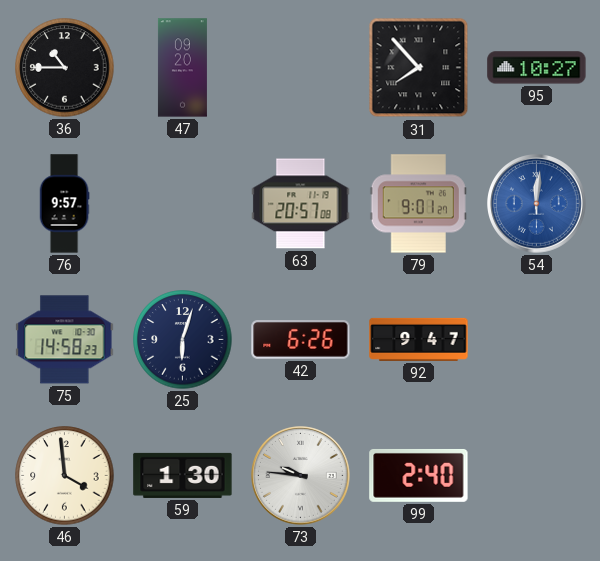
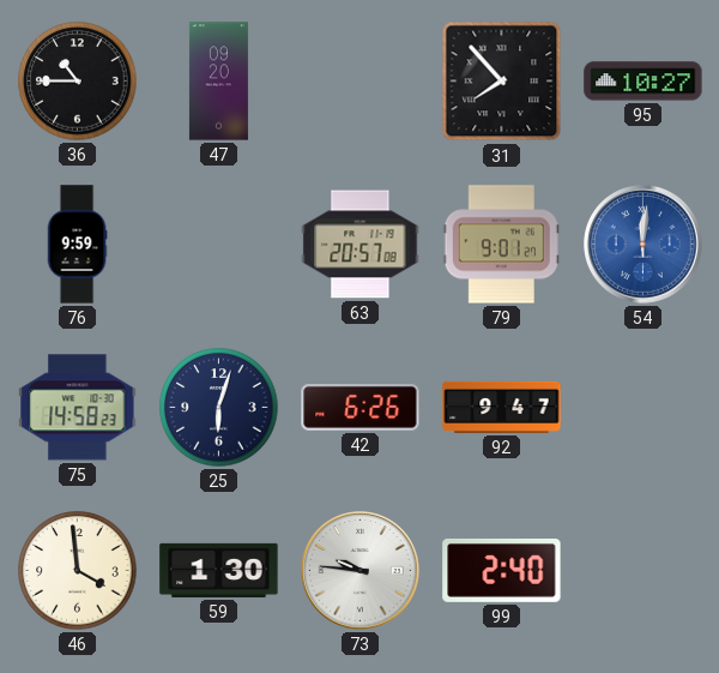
76: 9:57 -> 9:59
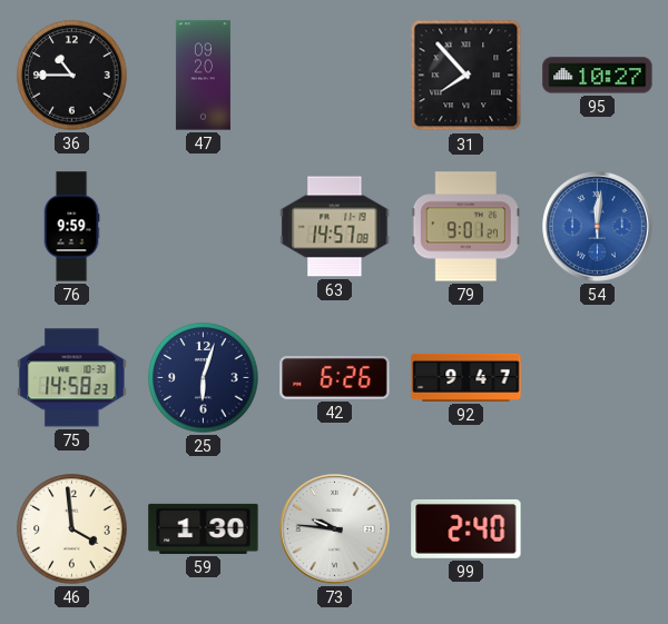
63: 20:57 -> 14:57
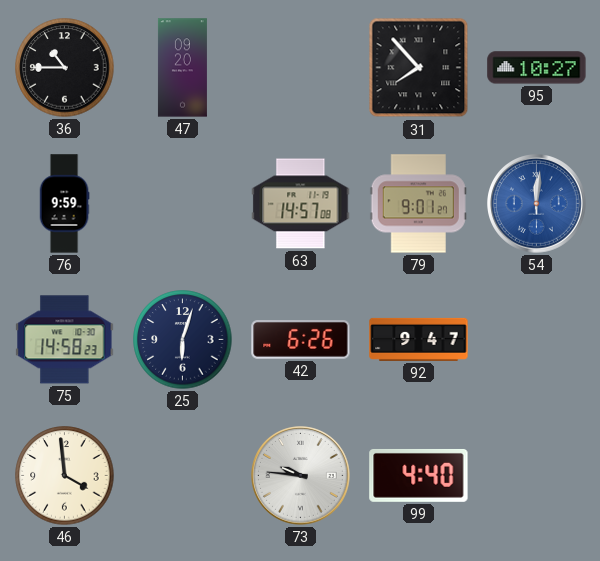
59: 1:30 -> none
99: 2:40 -> 4:40
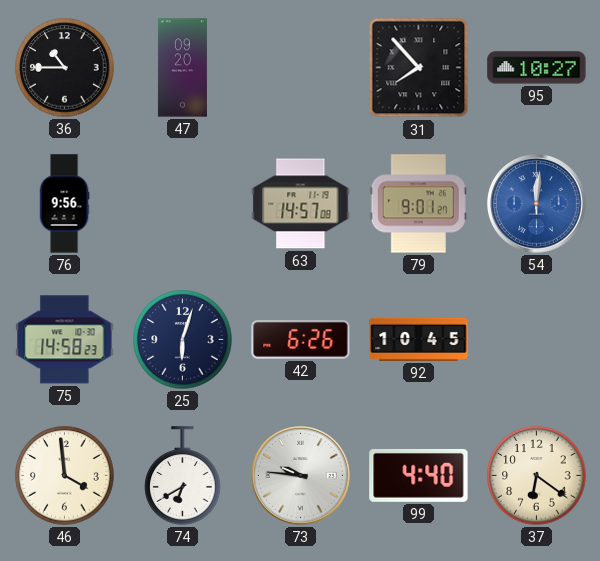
76: 9:59 -> 9:56
92: 9:47 -> 10:45
74: none -> 6:40
37: none -> 6:21
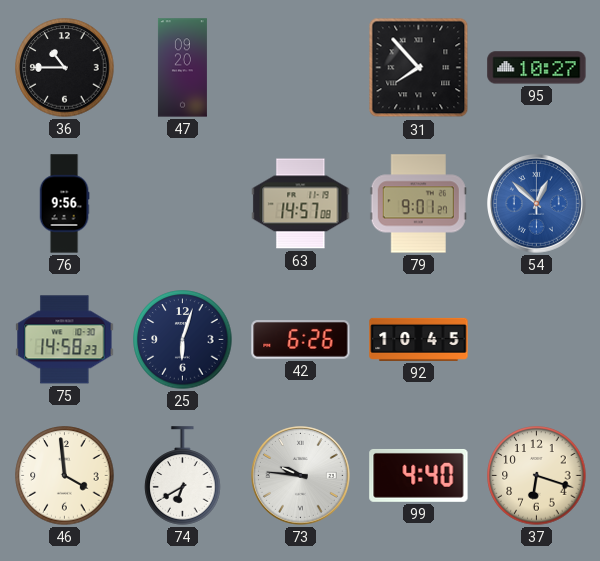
54: 12:01 -> 12:52
37: 6:21 -> 6:18
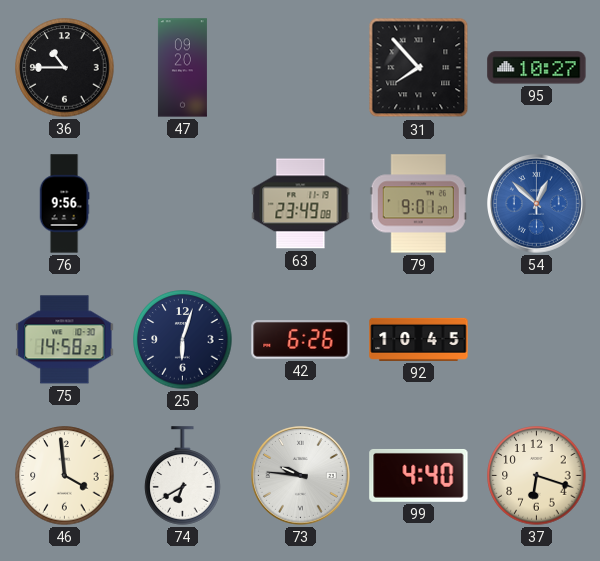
63: 14:57 -> 23:49
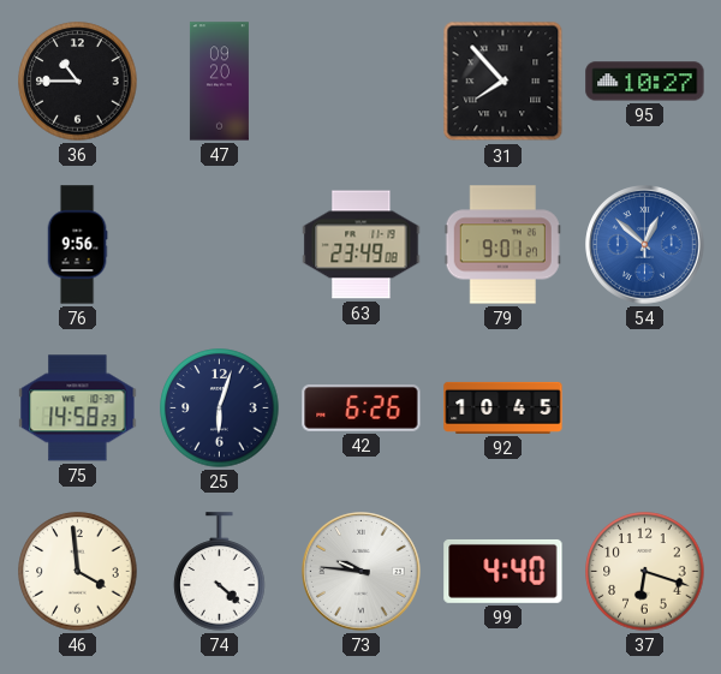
74: 6:40 -> 4:22
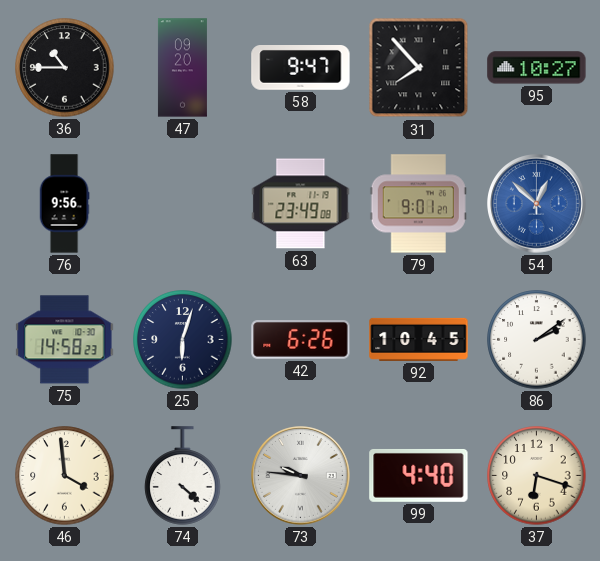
58: none -> 9:47
86: none -> 2:09
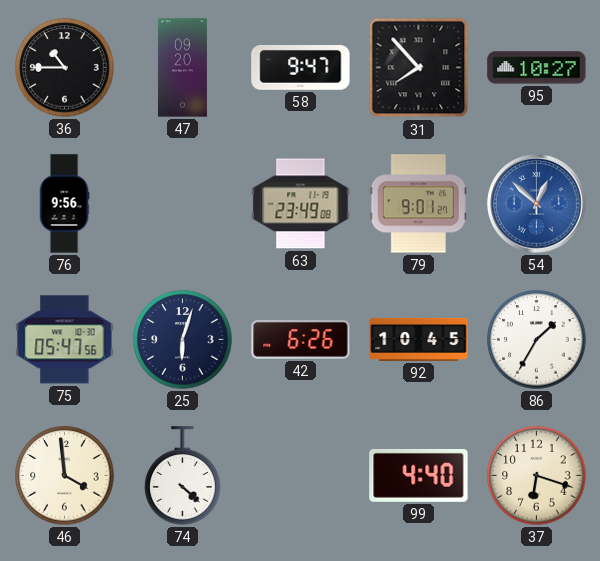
75: 14:58 -> 05:47
86: 2:09 -> 1:35
73: 9:46 -> none
